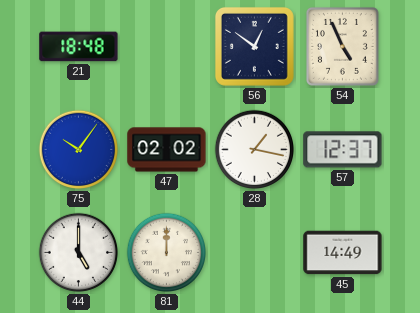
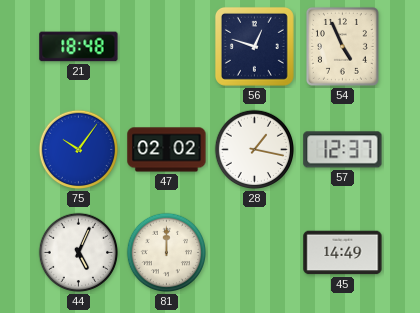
56: 12:51 -> 12:48
44: 5:00 -> 5:04
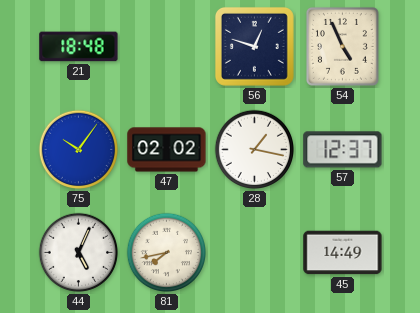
81: 12:00 -> 7:43
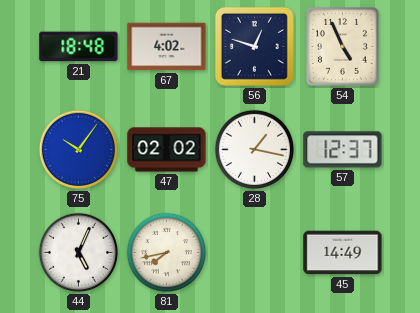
67: none -> 4:02
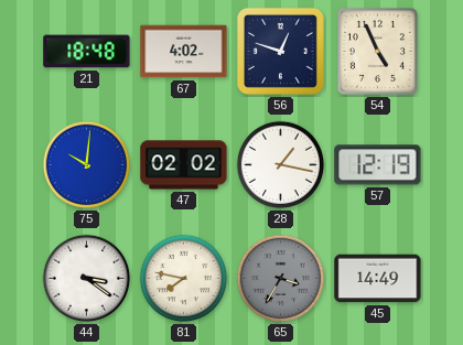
75: 10:06 -> 10:01
57: 12:37 -> 12:19
44: 5:04 -> 3:21
81: 7:43 -> 7:47
65: none -> 3:35
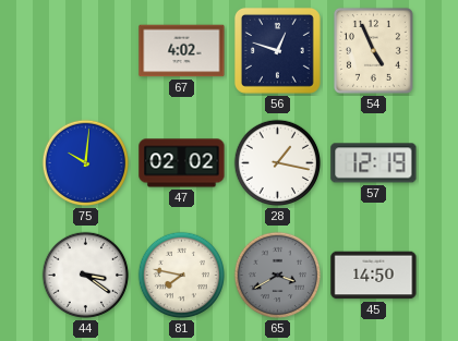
21: 18:48 -> none
65: 3:35 -> 3:40
45: 14:49 -> 14:50
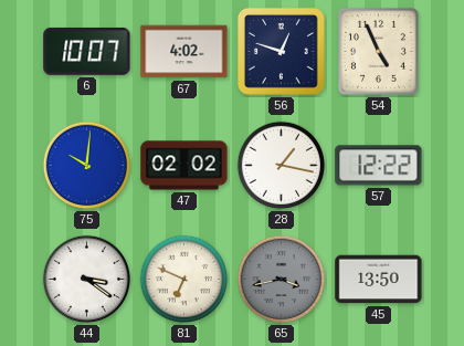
6: none -> 10:07
57: 12:19 -> 12:22
81: 7:47 -> 6:49
65: 3:40 -> 3:43
45: 14:50 -> 13:50
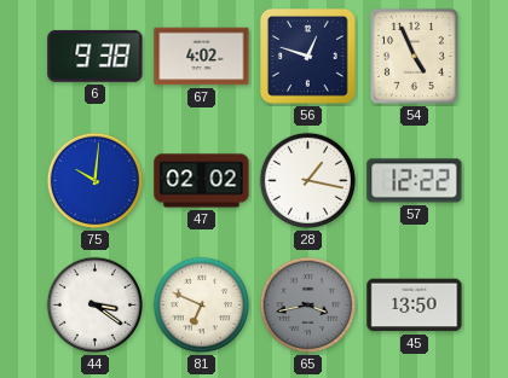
6: 10:07 -> 9:38
